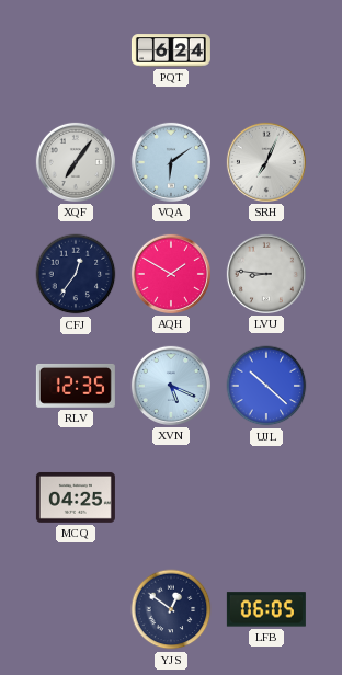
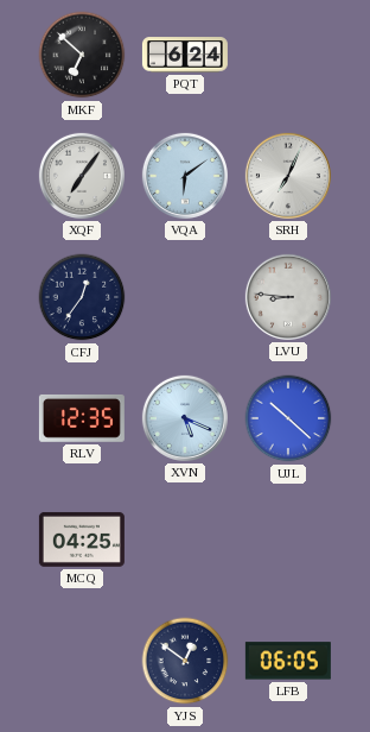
MKF: none -> 6:52
AQH: 1:50 -> none
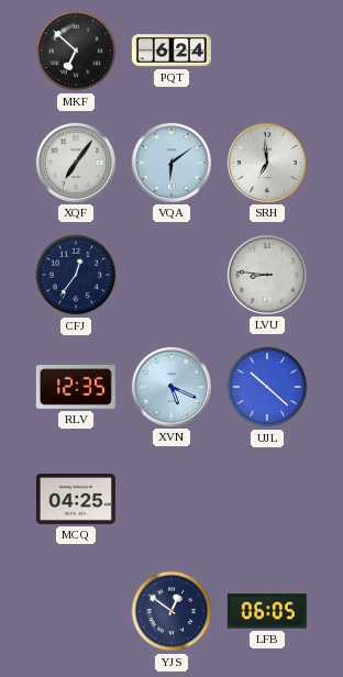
SRH: 7:04 -> 6:59
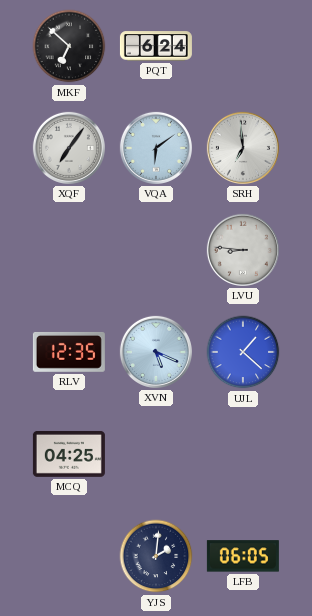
CFJ: 12:36 -> none
UJL: 10:22 -> 1:22
YJS: 12:51 -> 2:01
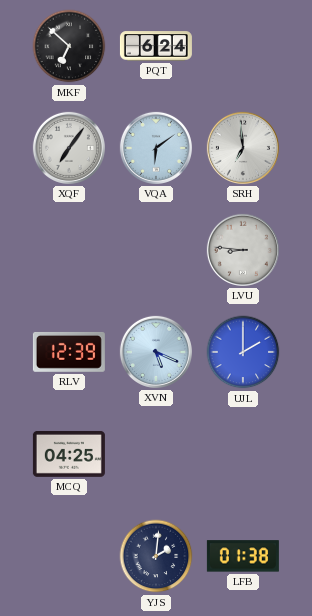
RLV: 12:35 -> 12:39
UJL: 1:22 -> 2:00
LFB: 06:05 -> 01:38
